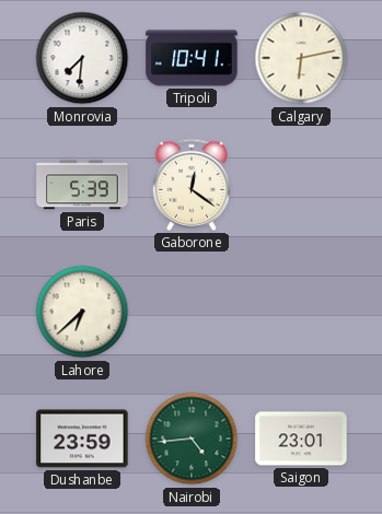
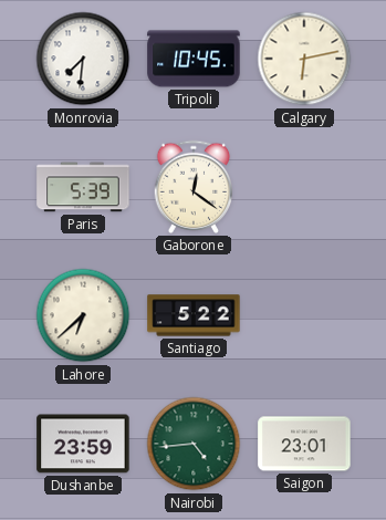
Tripoli: 10:41 -> 10:45
Santiago: none -> 5:22
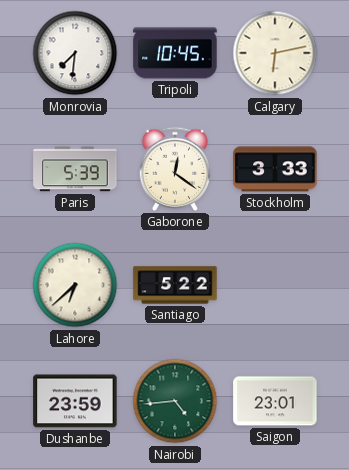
Stockholm: none -> 3:33
